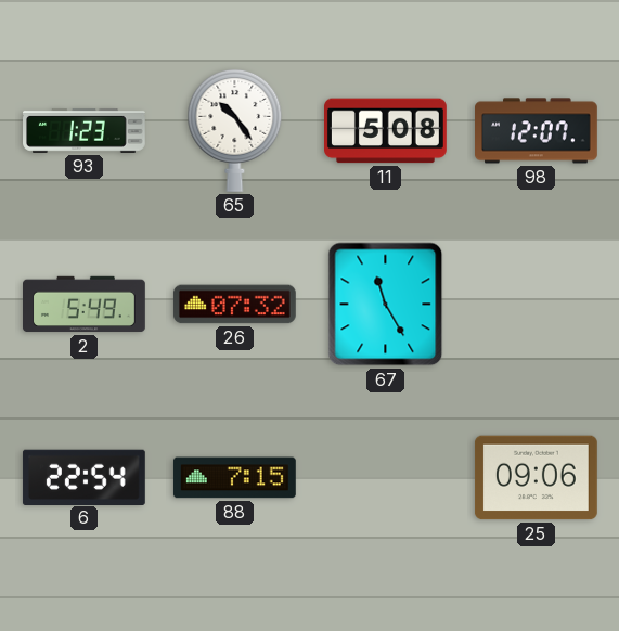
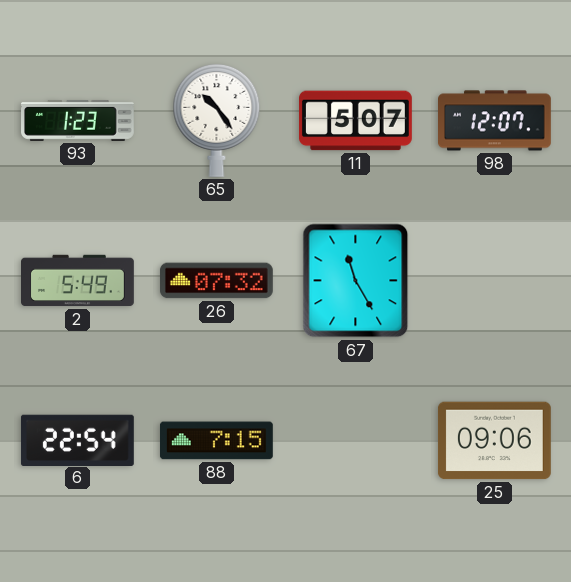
11: 5:08 -> 5:07
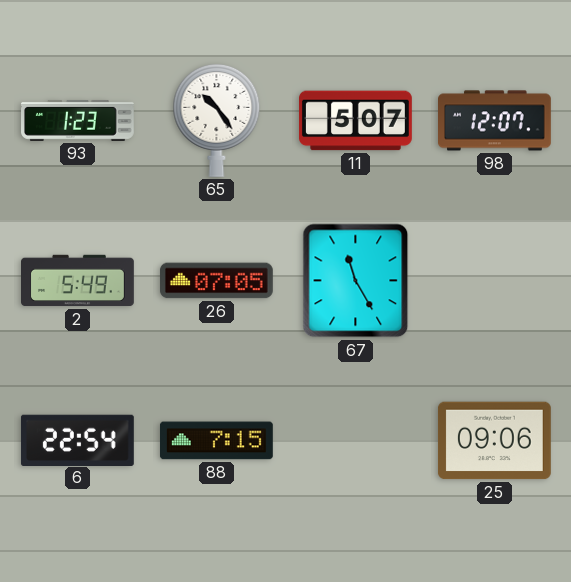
26: 07:32 -> 07:05
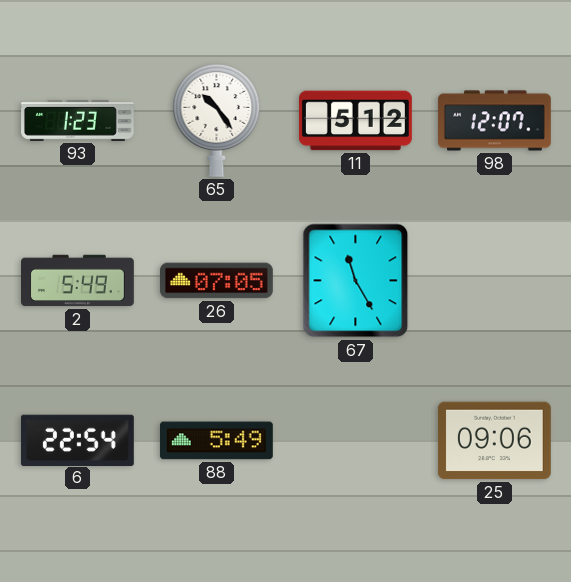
11: 5:07 -> 5:12
88: 7:15 -> 5:49
